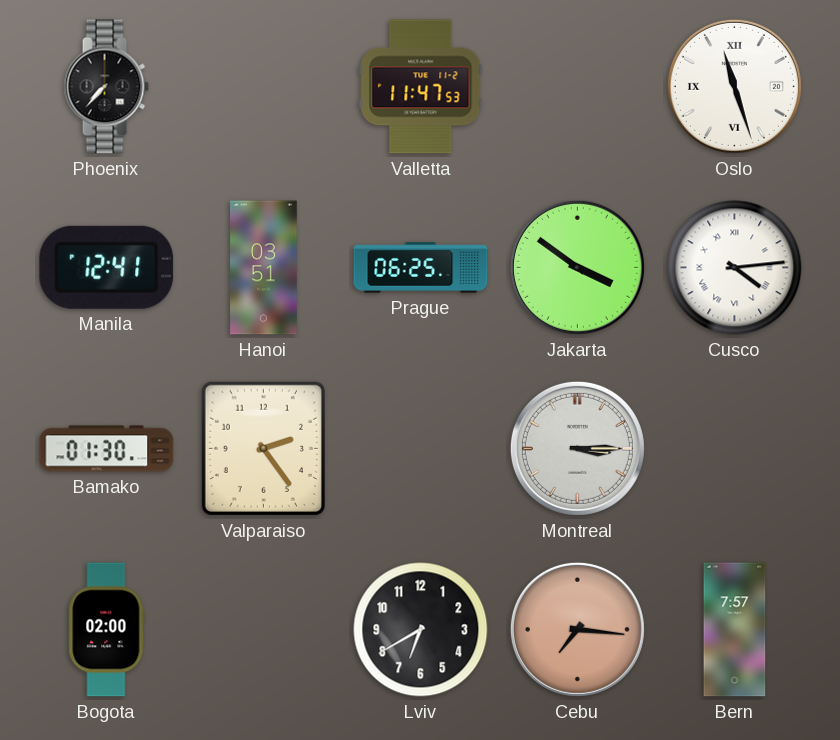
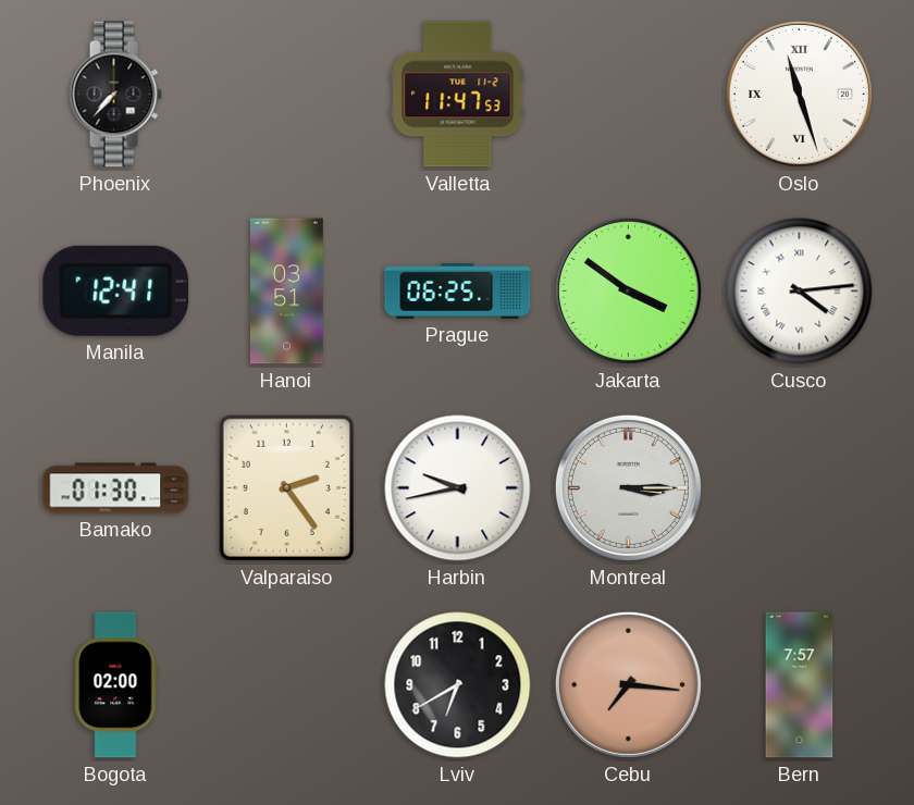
Harbin: none -> 9:43
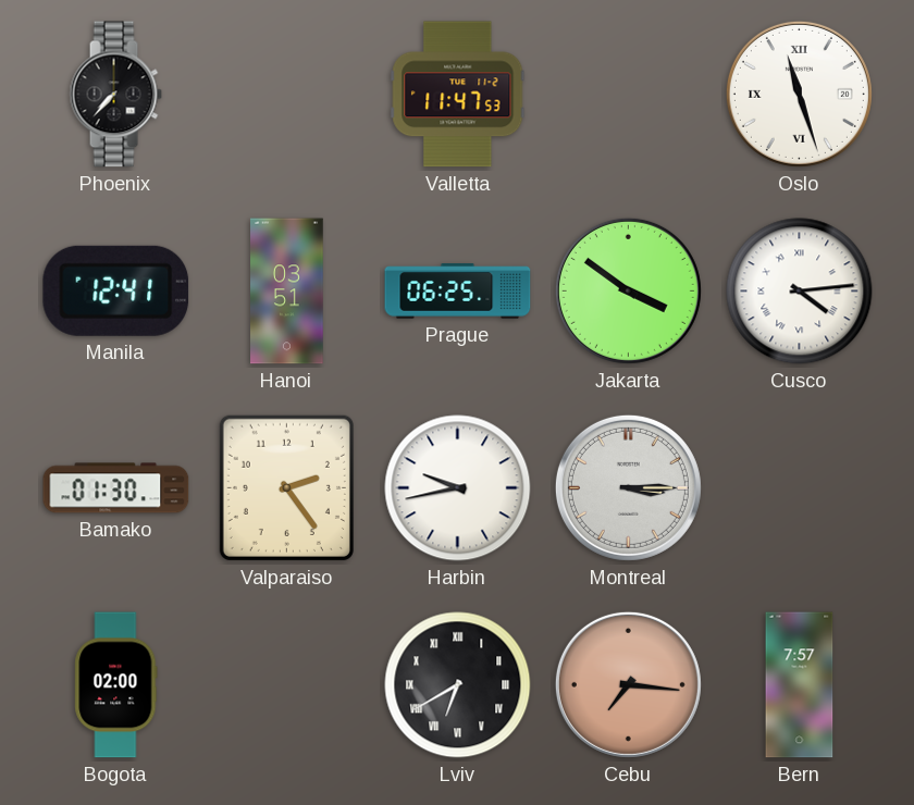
Lviv numerals: Arabic -> Roman
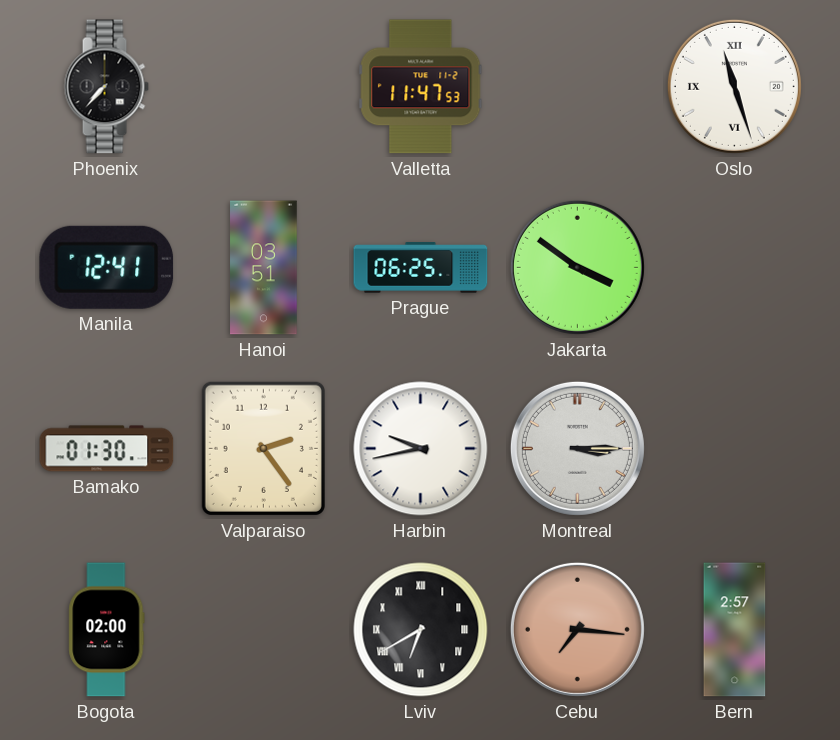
Cusco: 4:14 -> none
Bern: 7:57 -> 2:57
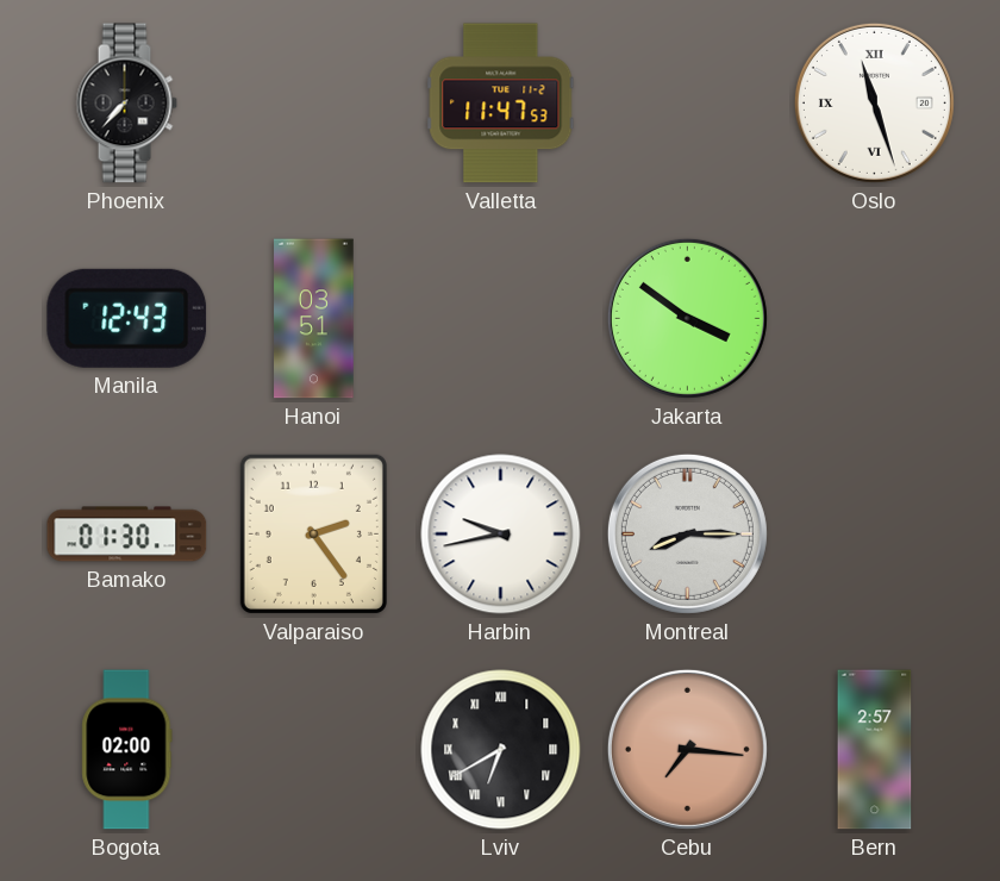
Manila: 12:41 -> 12:43
Prague: 06:25 -> none
Montreal: 3:15 -> 8:15
